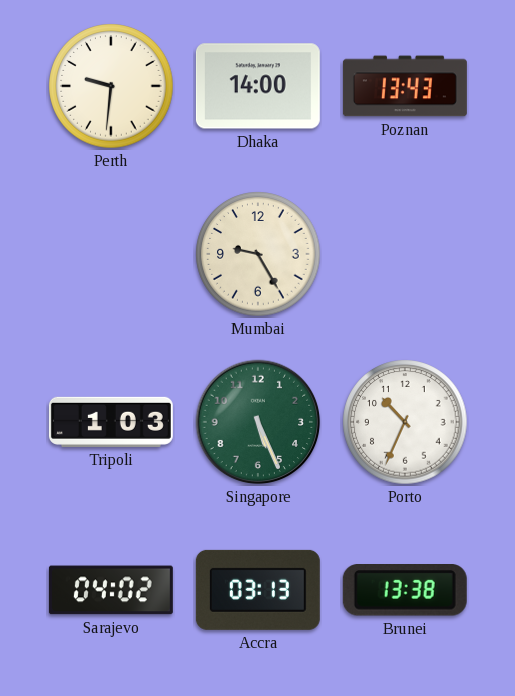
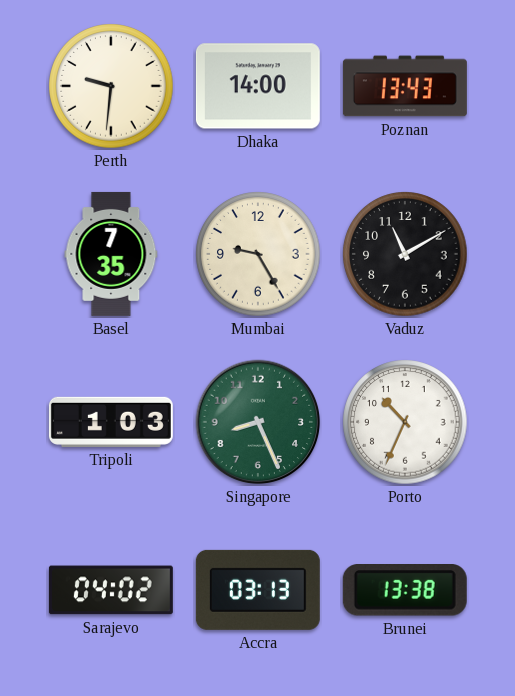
Basel: none -> 7:35
Vaduz: none -> 11:10
Singapore: 5:26 -> 8:26
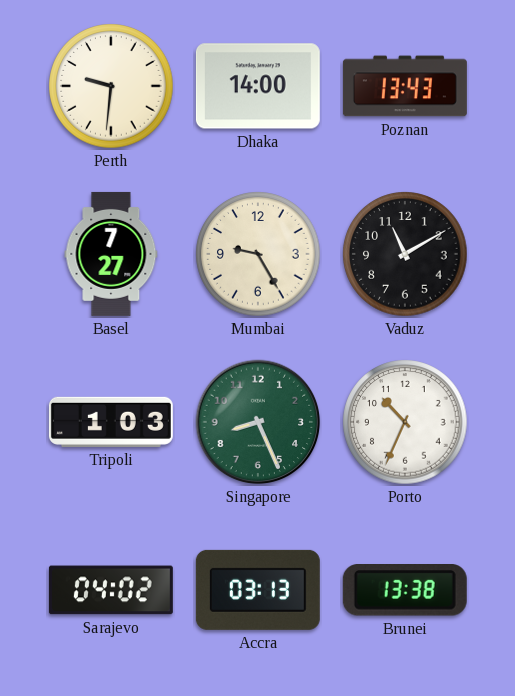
Basel: 7:35 -> 7:27
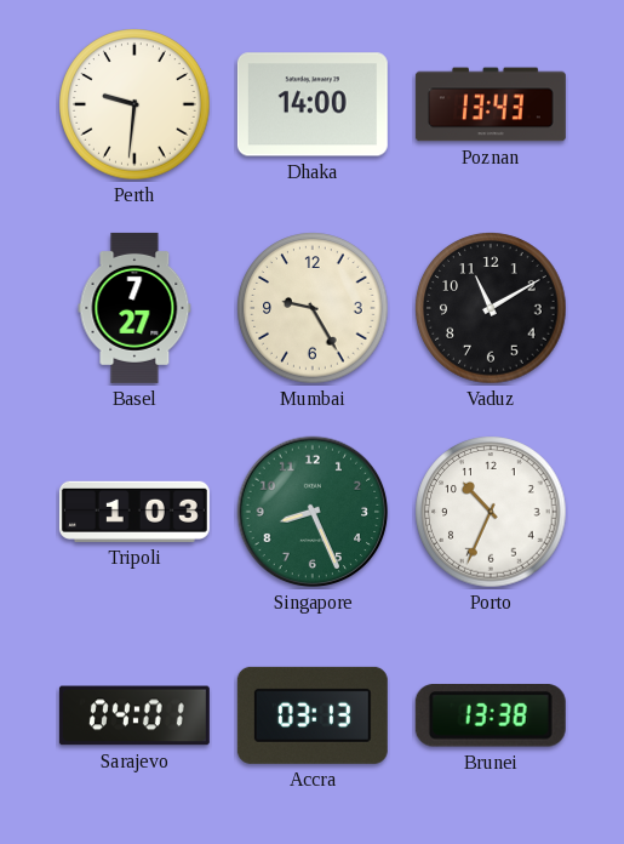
Sarajevo: 04:02 -> 04:01
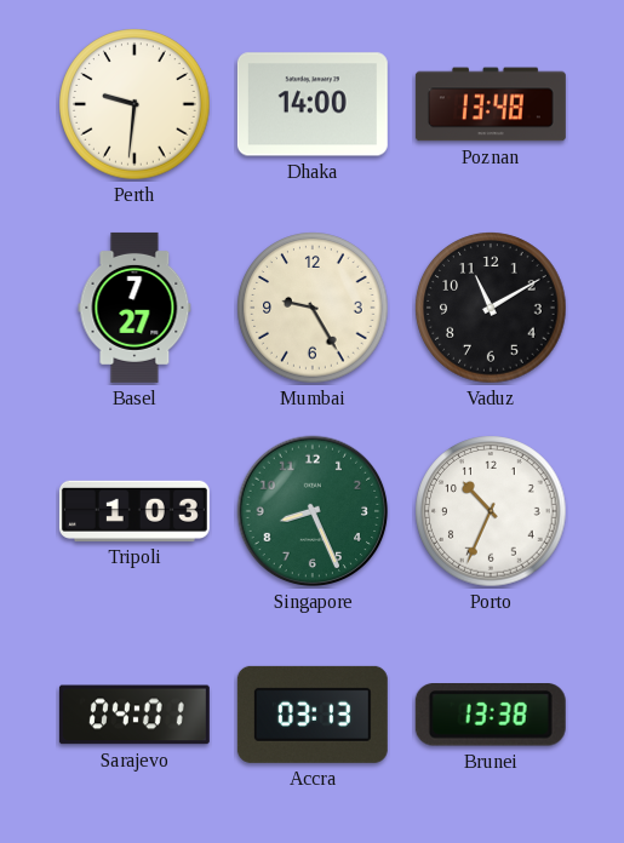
Poznan: 13:43 -> 13:48
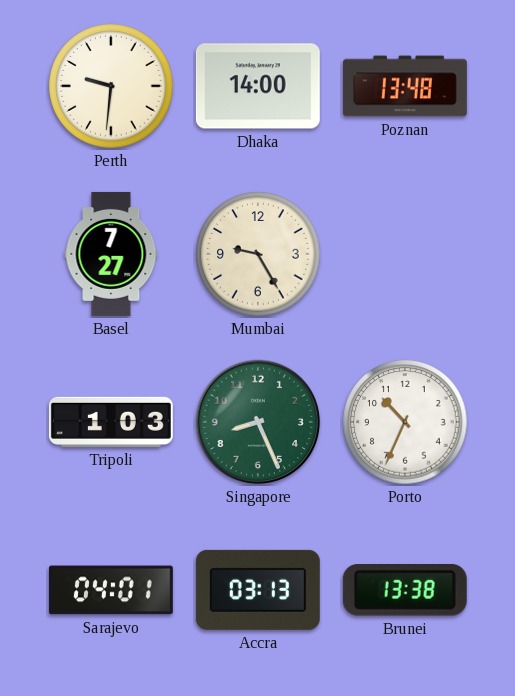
Vaduz: 11:10 -> none
